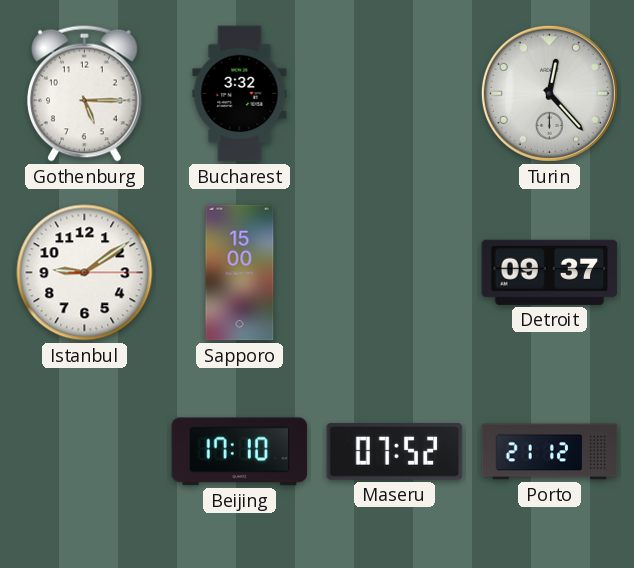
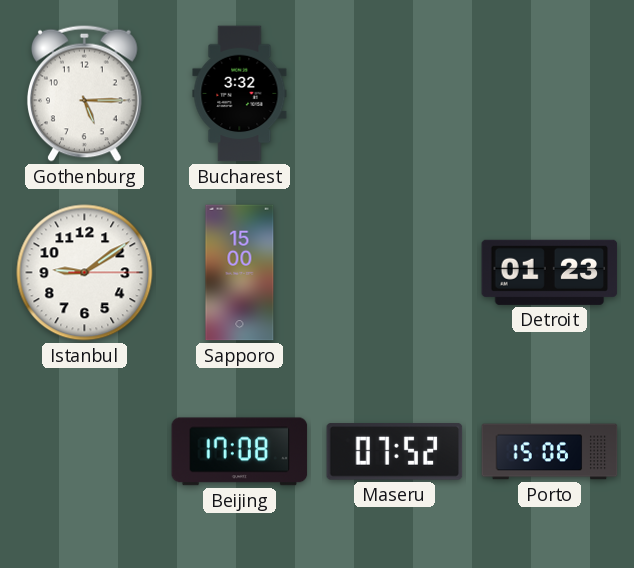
Turin: 12:23 -> none
Detroit: 09:37 -> 01:23
Beijing: 17:10 -> 17:08
Porto: 21:12 -> 15:06
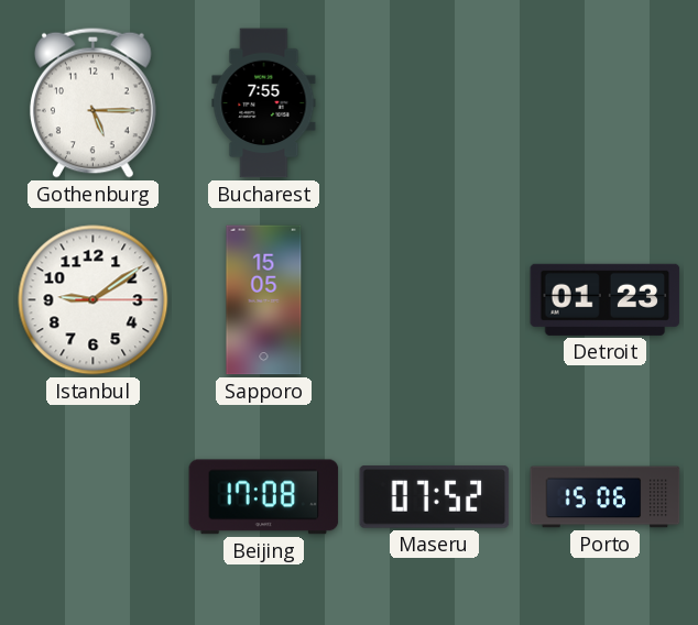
Bucharest: 3:32 -> 7:55
Sapporo: 15:00 -> 15:05
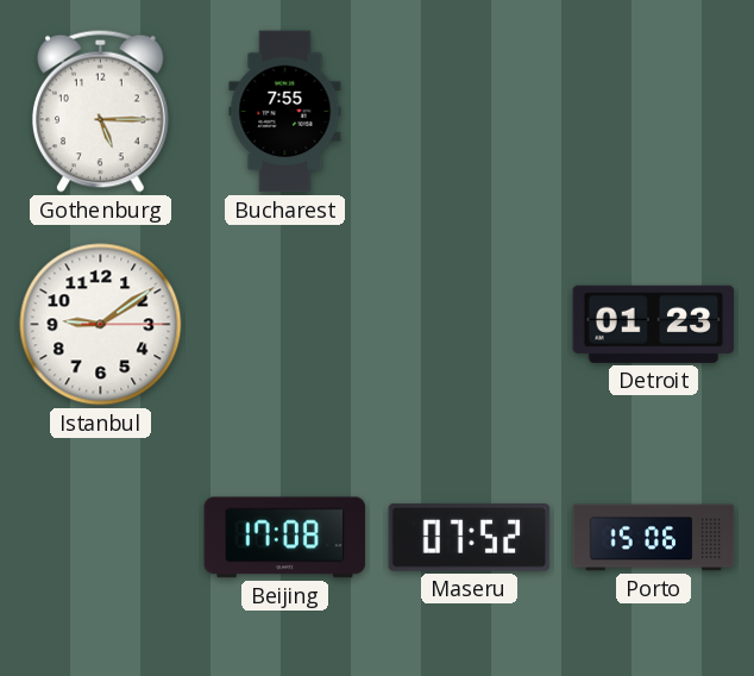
Sapporo: 15:05 -> none
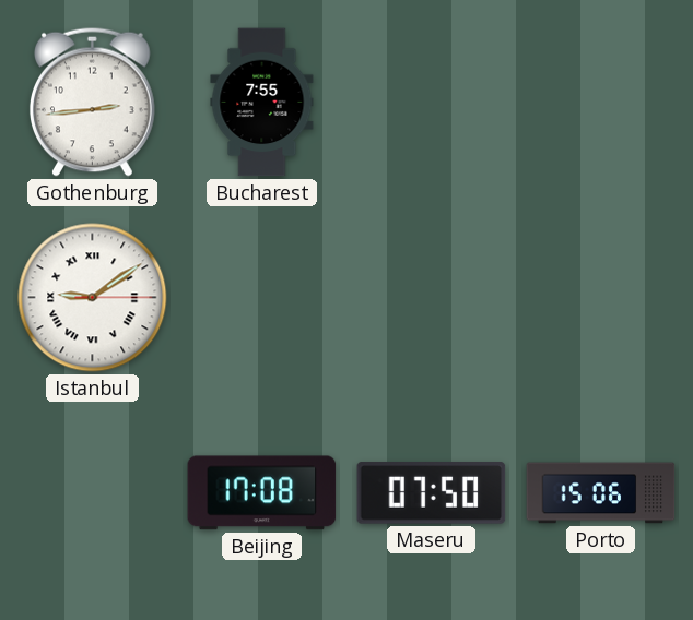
Gothenburg: 5:15 -> 2:44
Istanbul numerals: Arabic -> Roman
Detroit: 01:23 -> none
Maseru: 07:52 -> 07:50
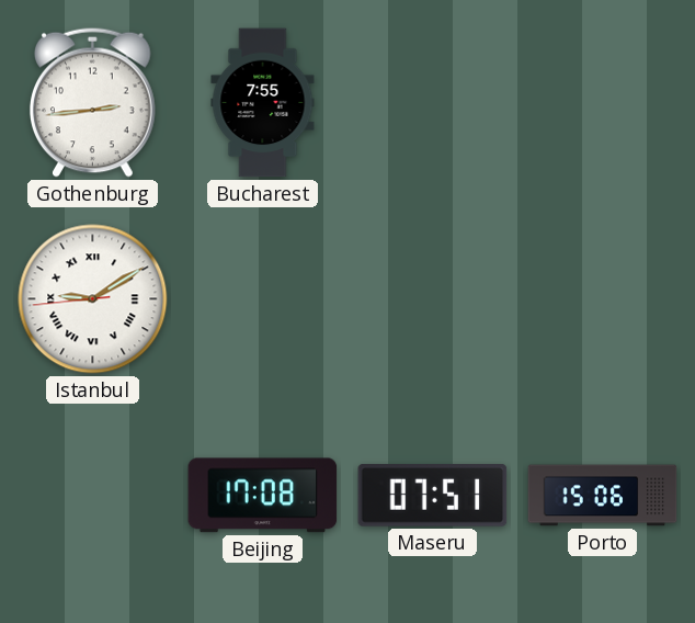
Istanbul: 9:09:15 -> 9:09:44
Maseru: 07:50 -> 07:51
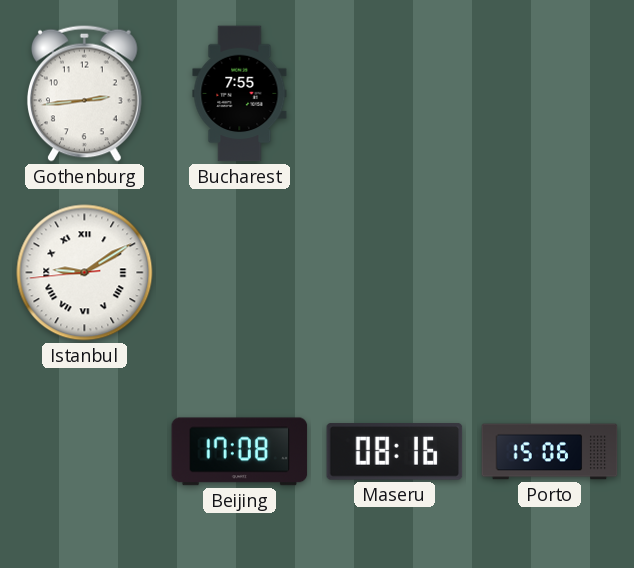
Maseru: 07:51 -> 08:16
